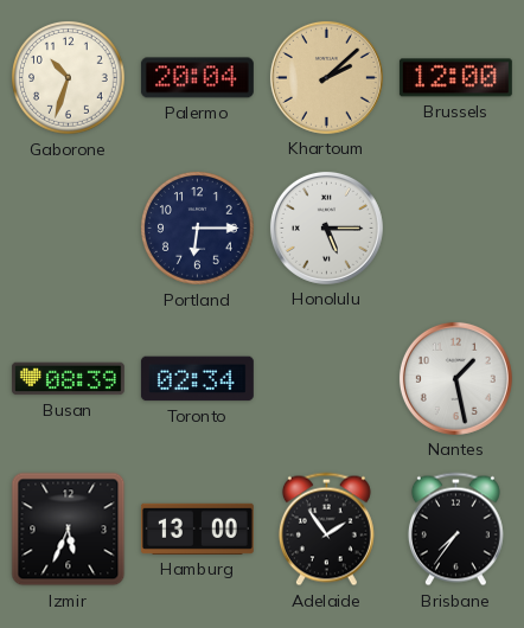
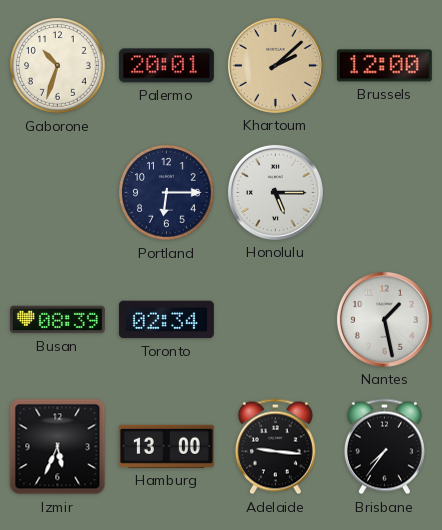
Palermo: 20:04 -> 20:01
Adelaide: 1:54 -> 9:16
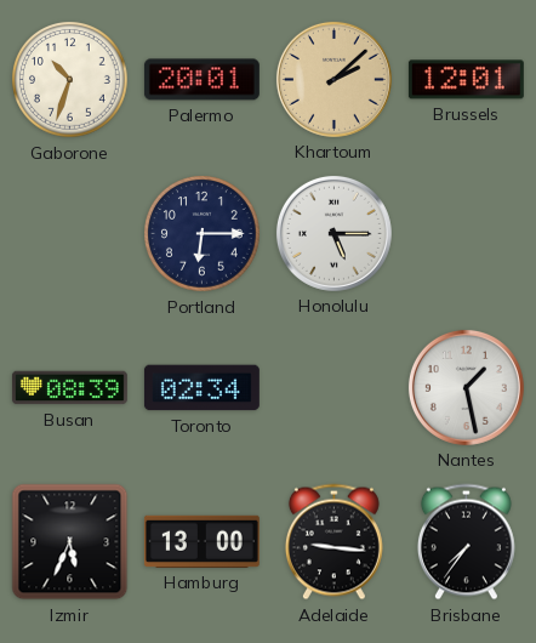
Brussels: 12:00 -> 12:01
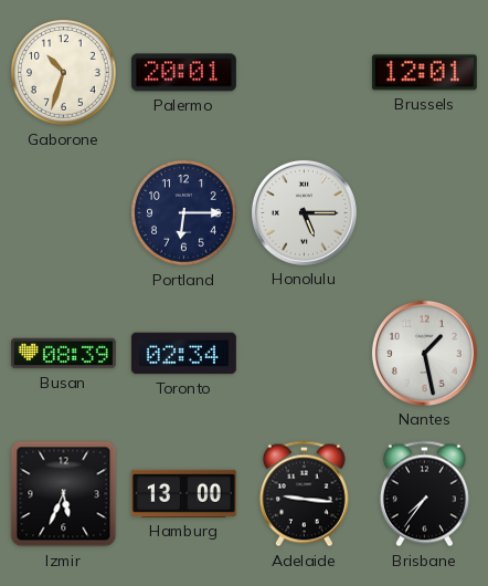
Khartoum: 2:08 -> none
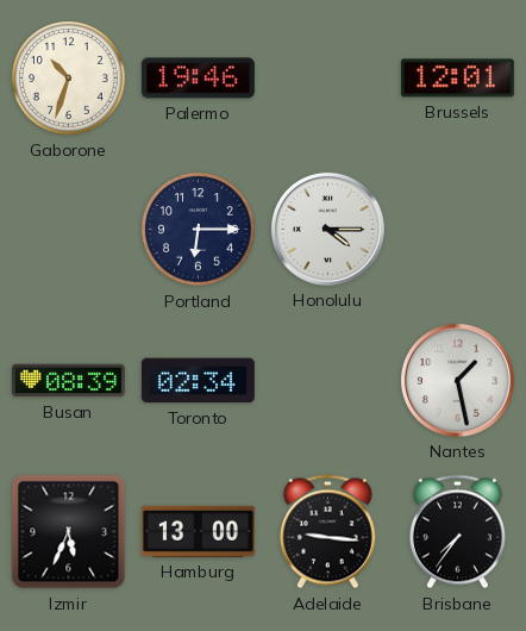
Palermo: 20:01 -> 19:46
Honolulu: 5:15 -> 4:15
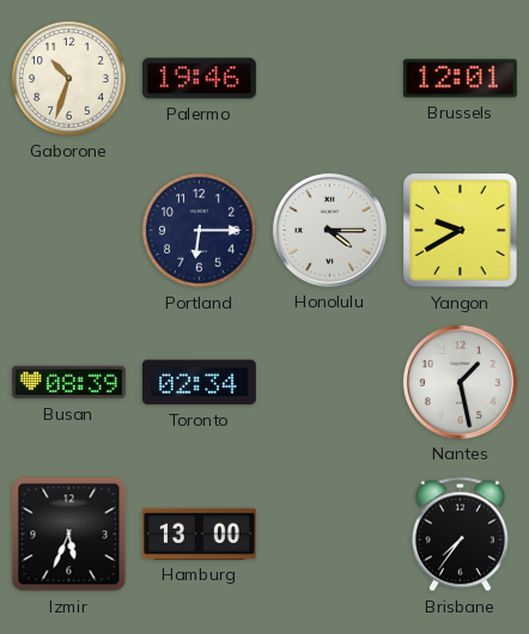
Yangon: none -> 9:40
Adelaide: 9:16 -> none
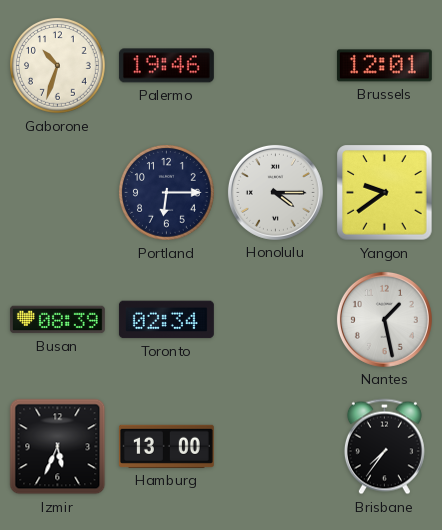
Yangon: 9:40 -> 9:39
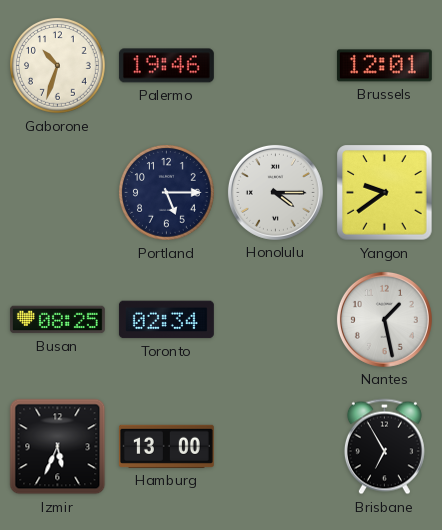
Portland: 6:15 -> 5:15
Busan: 08:39 -> 08:25
Brisbane: 7:36 -> 6:55
